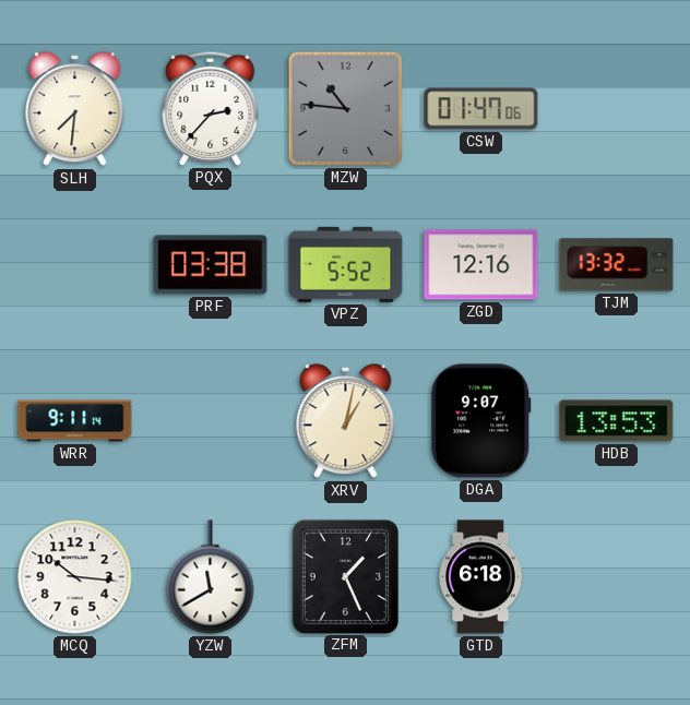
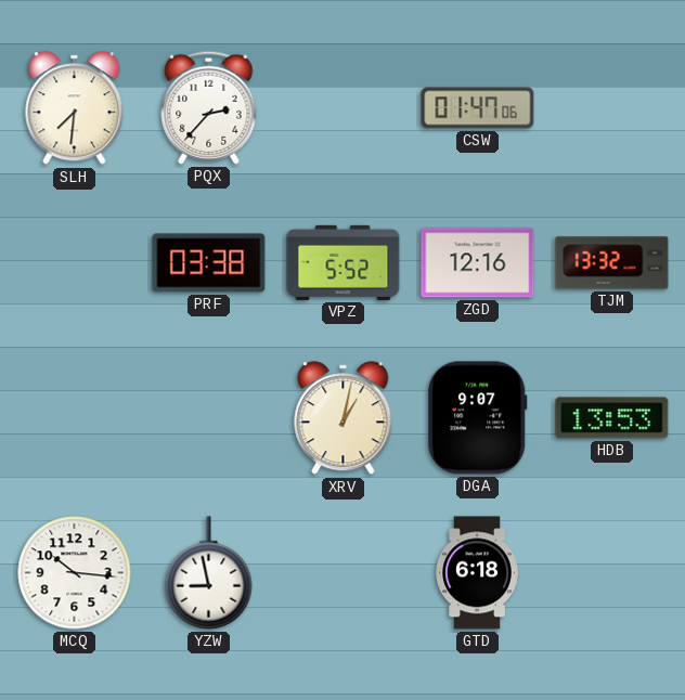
MZW: 10:46 -> none
WRR: 9:11 -> none
YZW: 11:40 -> 8:58
ZFM: 1:26 -> none
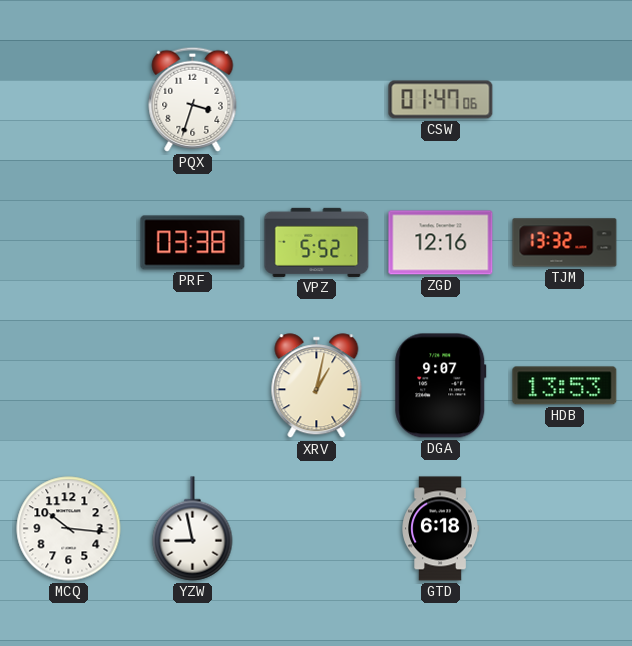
SLH: 7:31 -> none
PQX: 2:37 -> 3:33
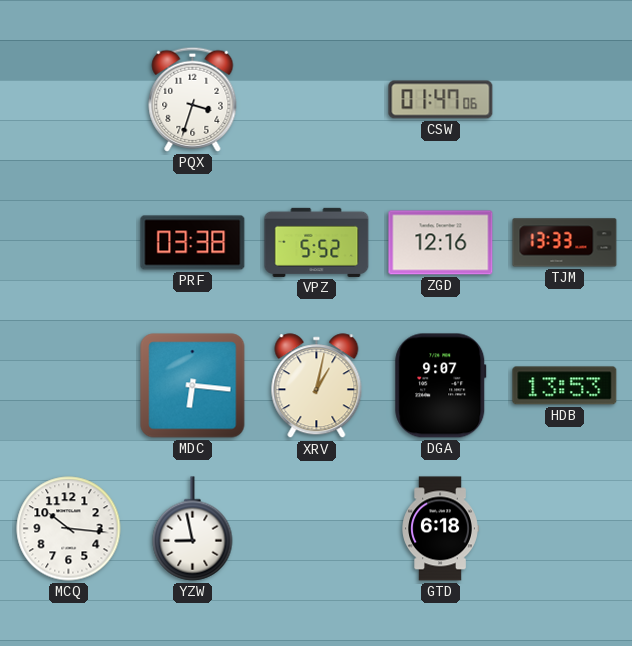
TJM: 13:32 -> 13:33
MDC: none -> 6:16
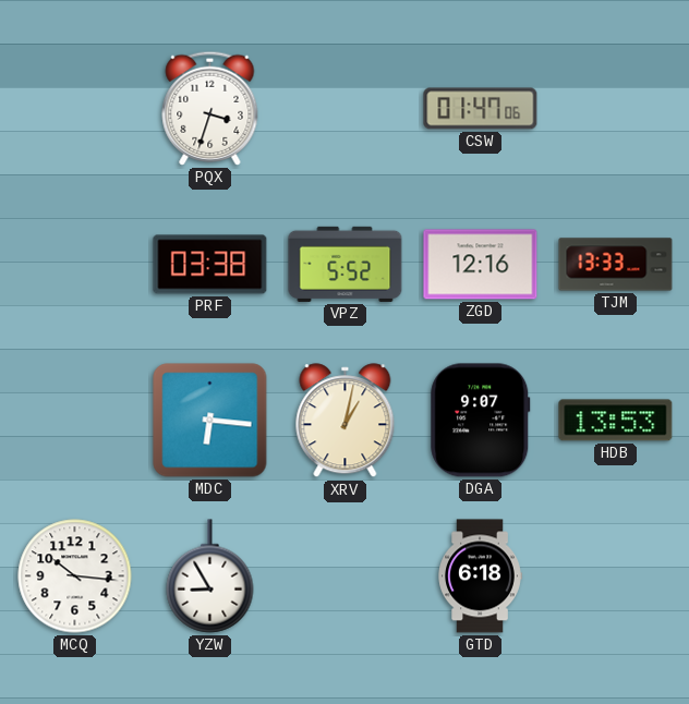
YZW: 8:58 -> 8:55
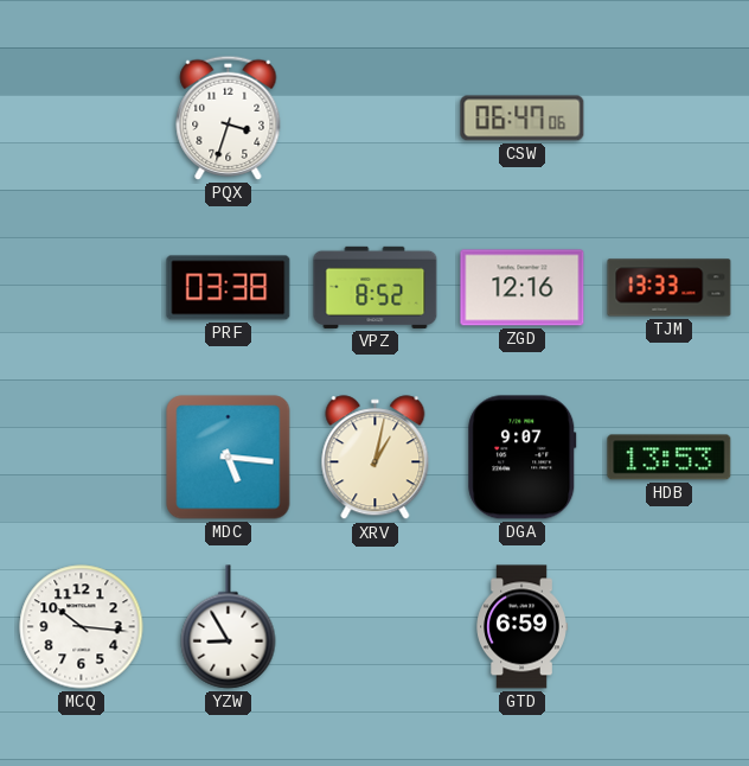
CSW: 01:47 -> 06:47
VPZ: 5:52 -> 8:52
MDC: 6:16 -> 5:16
GTD: 6:18 -> 6:59
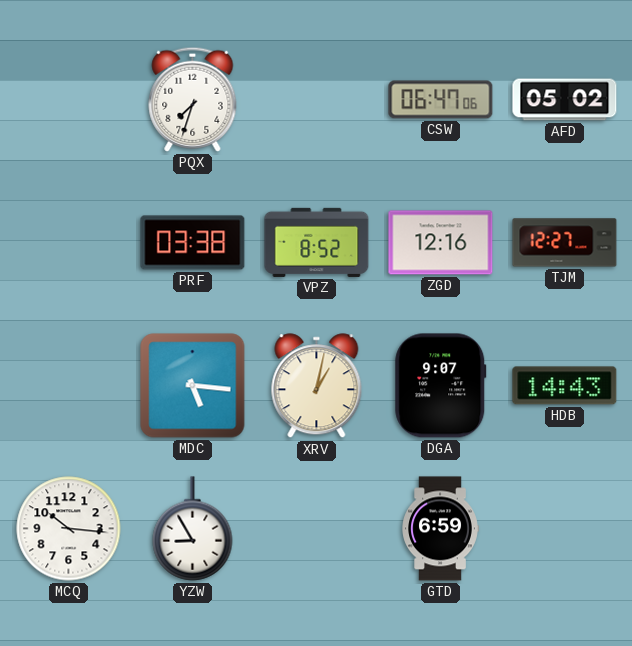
PQX: 3:33 -> 7:33
AFD: none -> 05:02
TJM: 13:33 -> 12:27
HDB: 13:53 -> 14:43
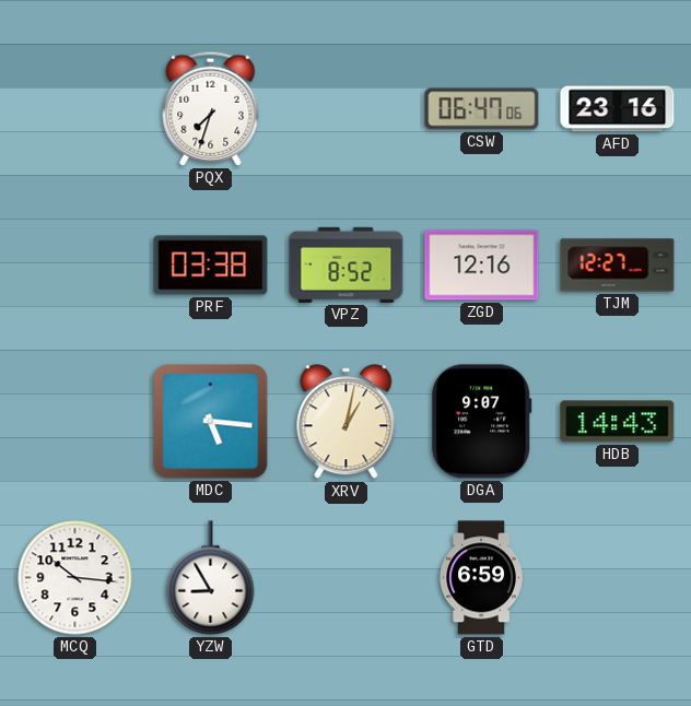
AFD: 05:02 -> 23:16
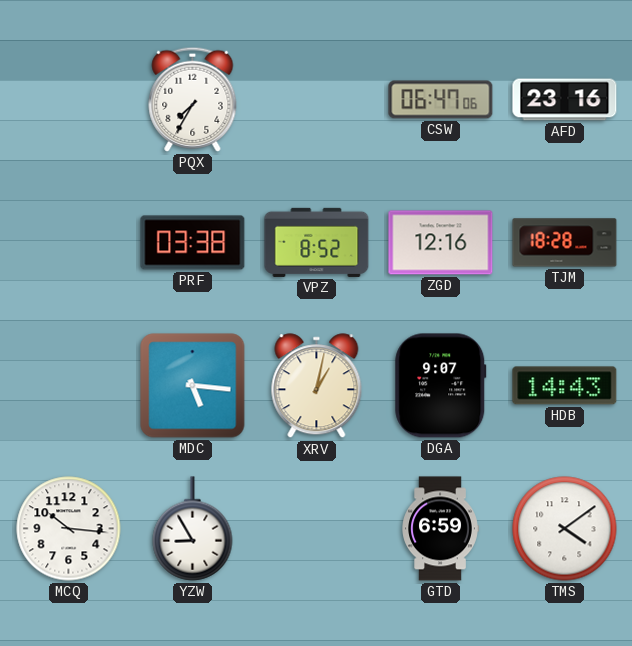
PQX: 7:33 -> 7:35
TJM: 12:27 -> 18:28
TMS: none -> 4:09
